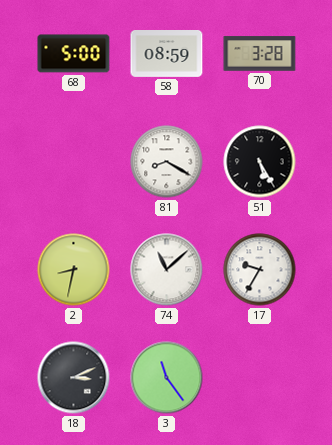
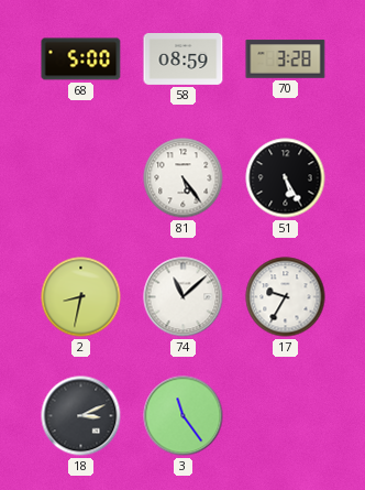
81: 8:20 -> 5:24
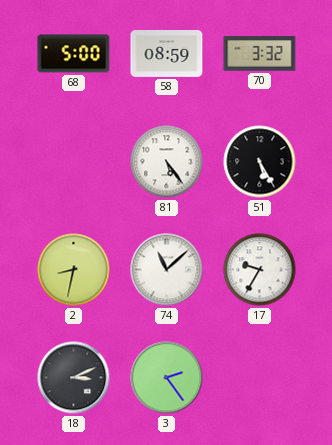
70: 3:28 -> 3:32
3: 11:24 -> 2:24
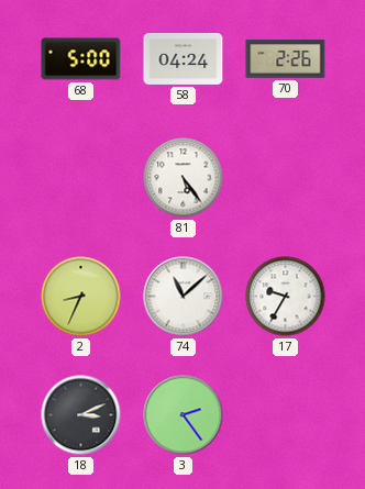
58: 08:59 -> 04:24
70: 3:32 -> 2:26
51: 5:25 -> none
2: 8:32 -> 8:34
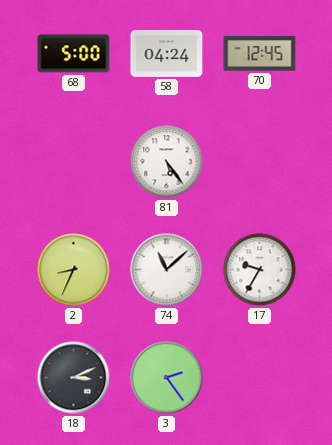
70: 2:26 -> 12:45
